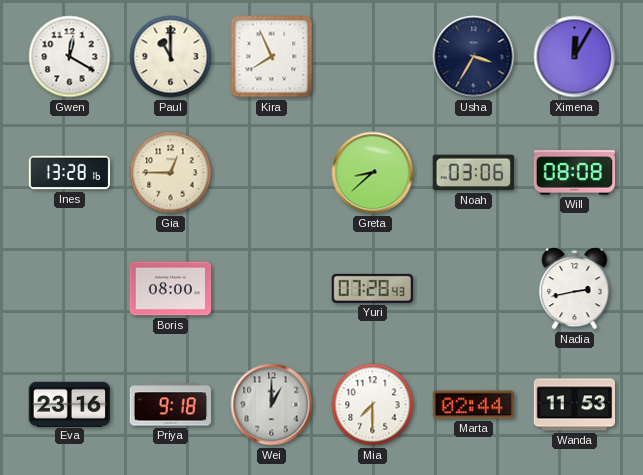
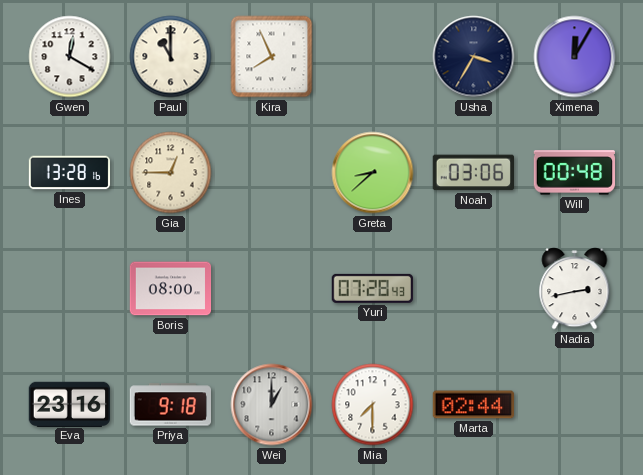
Will: 08:08 -> 00:48
Wanda: 11:53 -> none
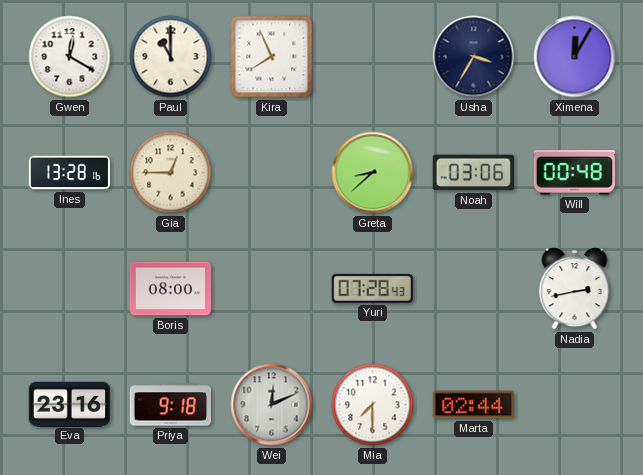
Wei: 1:00 -> 12:11
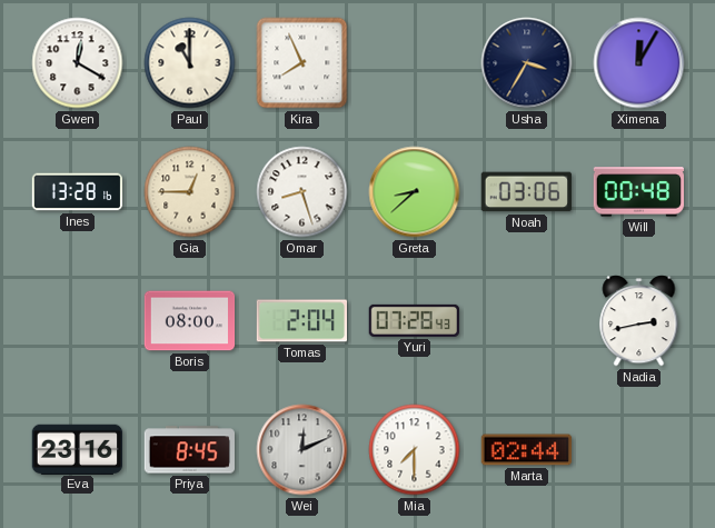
Omar: none -> 8:27
Tomas: none -> 2:04
Priya: 9:18 -> 8:45
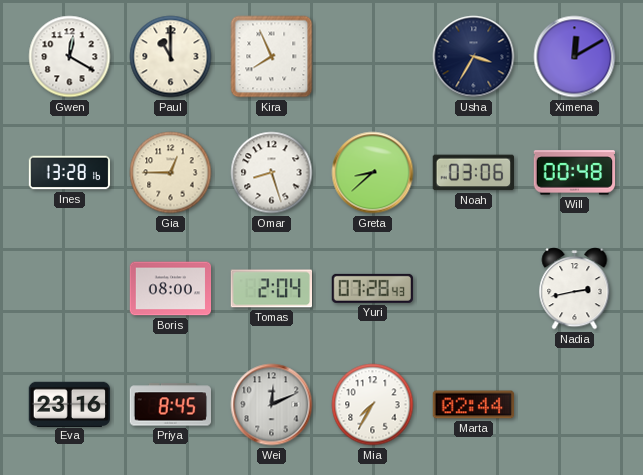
Ximena: 12:05 -> 12:10
Mia: 7:30 -> 7:35
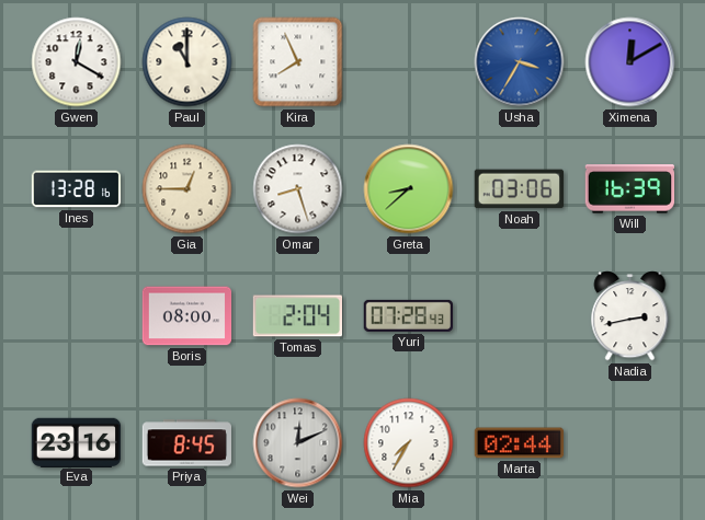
Usha dial: navy -> blue
Will: 00:48 -> 16:39
